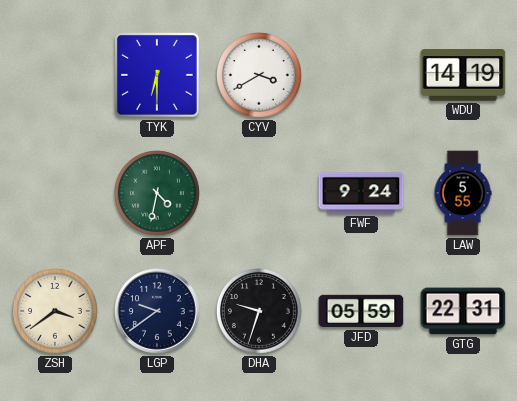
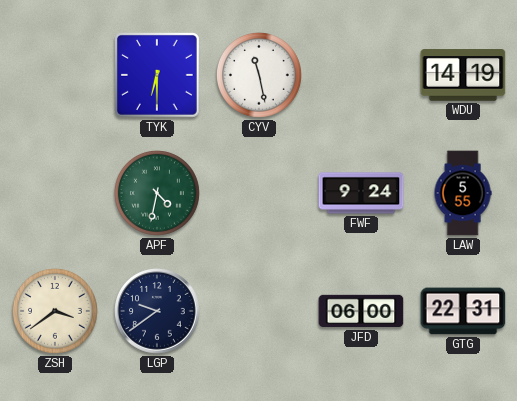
CYV: 3:40 -> 11:28
DHA: 9:33 -> none
JFD: 05:59 -> 06:00
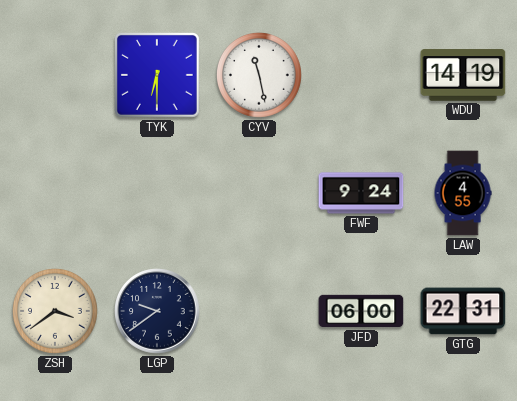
APF: 4:32 -> none
LAW: 5:55 -> 4:55
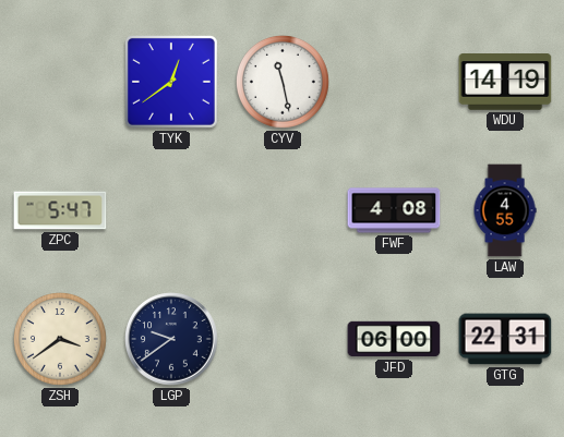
TYK: 6:30 -> 12:39
ZPC: none -> 5:47
FWF: 9:24 -> 4:08
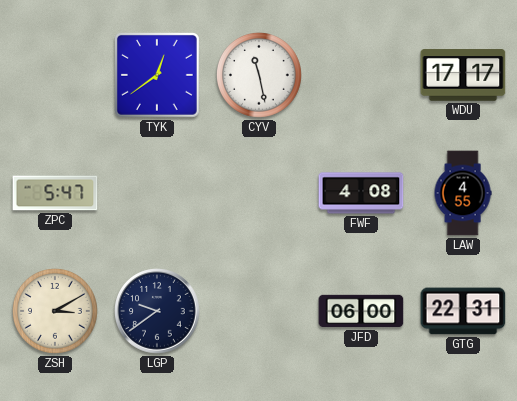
WDU: 14:19 -> 17:17
ZSH: 3:39 -> 3:10
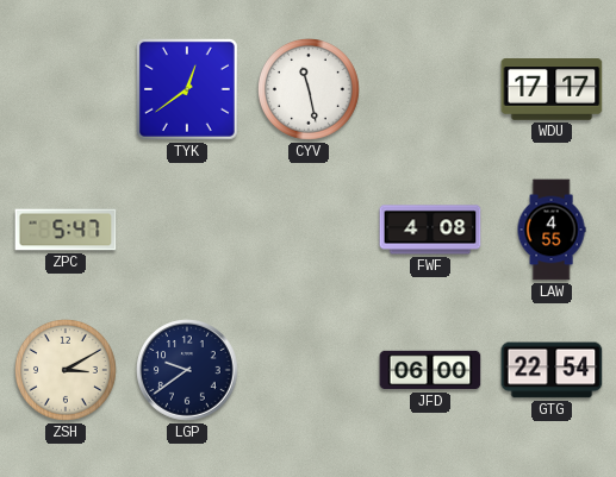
GTG: 22:31 -> 22:54
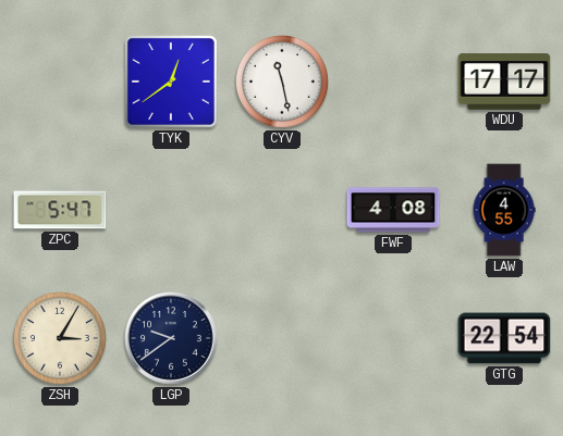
ZSH: 3:10 -> 3:05
JFD: 06:00 -> none
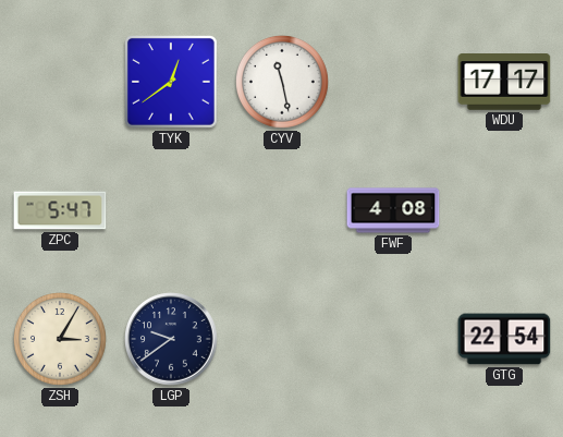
LAW: 4:55 -> none
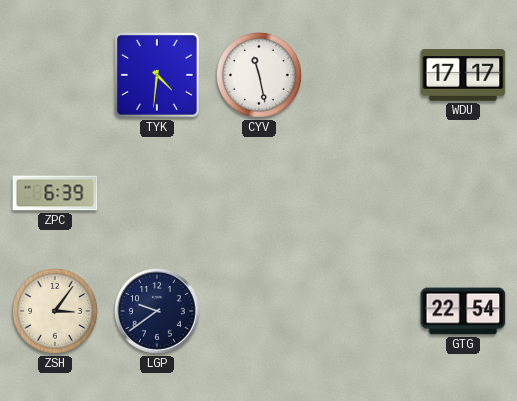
TYK: 12:39 -> 4:31
ZPC: 5:47 -> 6:39
FWF: 4:08 -> none
ZSH: 3:05 -> 3:06
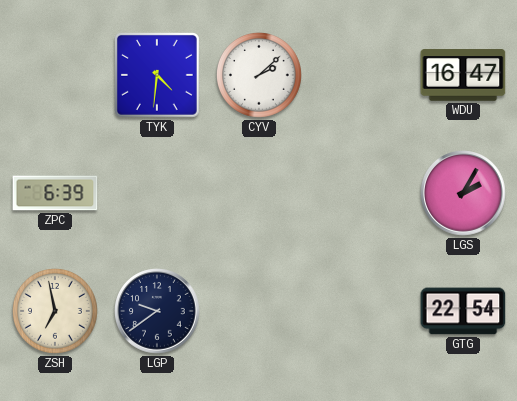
CYV: 11:28 -> 2:08
WDU: 17:17 -> 16:47
LGS: none -> 2:05
ZSH: 3:06 -> 6:58
